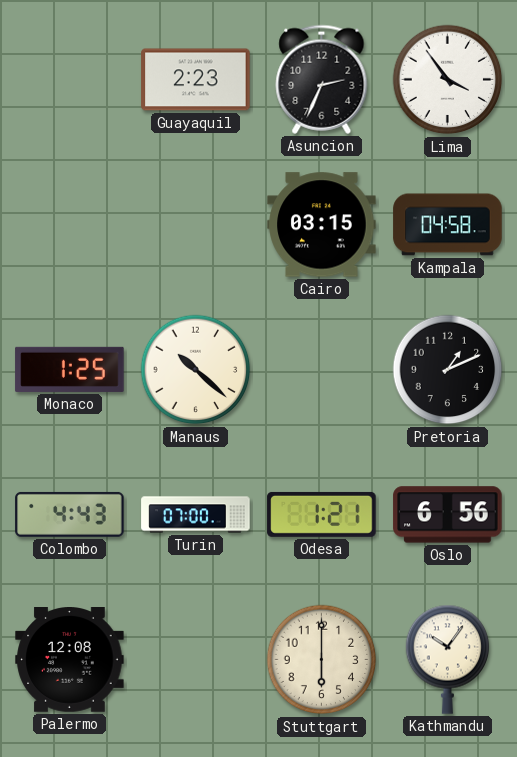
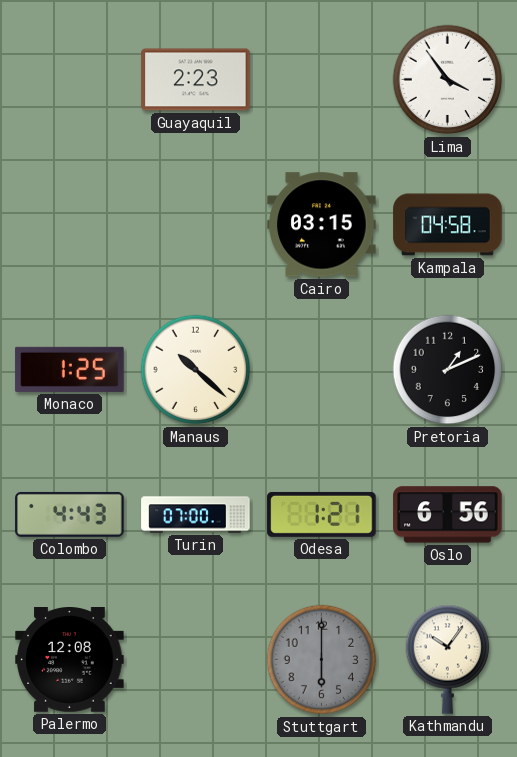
Asuncion: 2:34 -> none
Stuttgart dial: cream -> grey
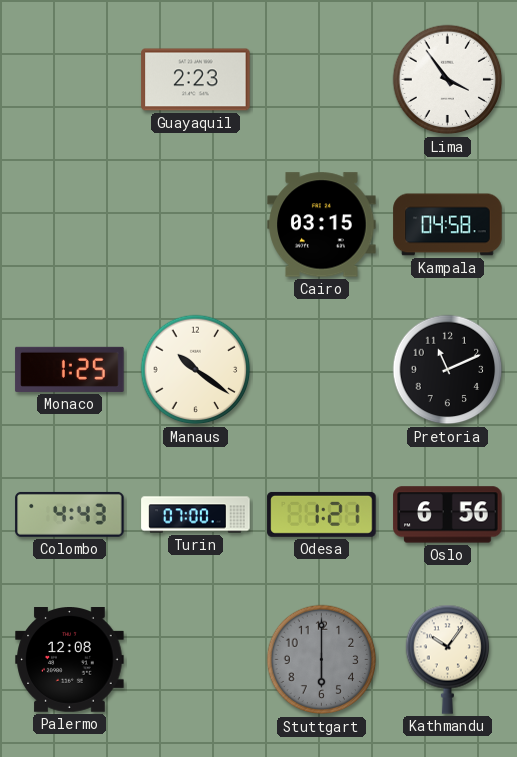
Manaus: 10:22 -> 10:21
Pretoria: 1:11 -> 11:11
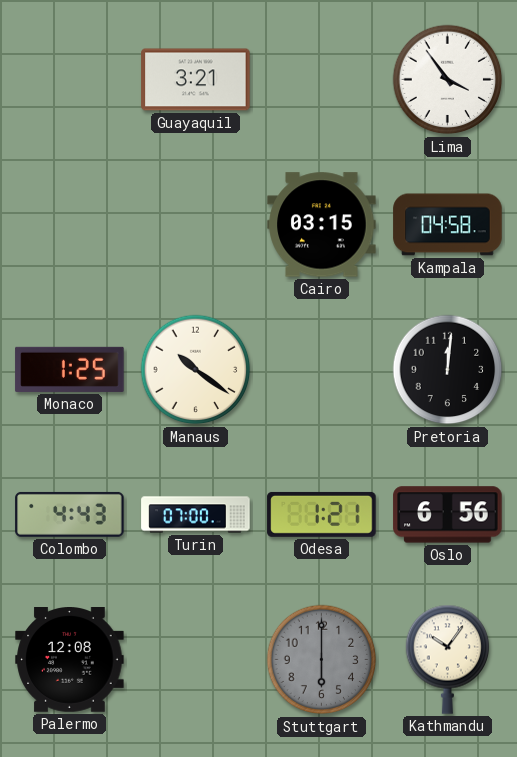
Guayaquil: 2:23 -> 3:21
Pretoria: 11:11 -> 12:01
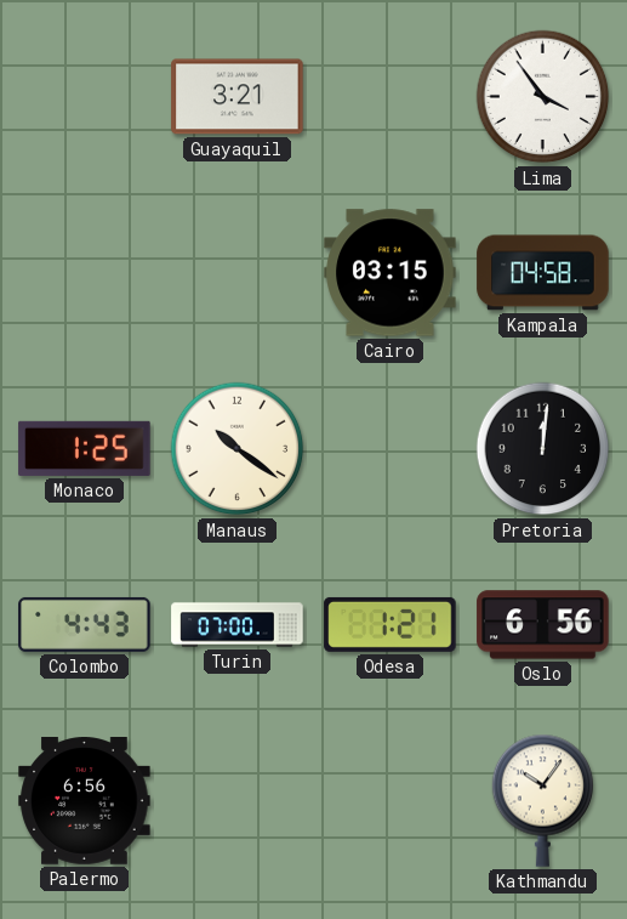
Palermo: 12:08 -> 6:56
Stuttgart: 6:00 -> none
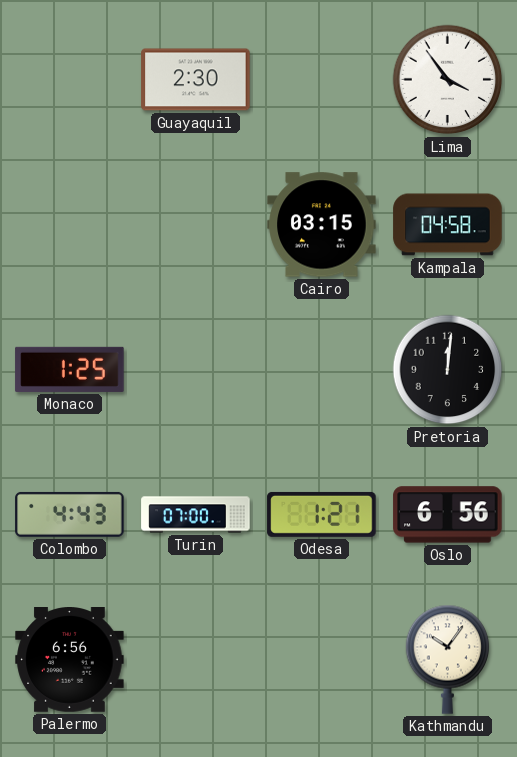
Guayaquil: 3:21 -> 2:30
Manaus: 10:21 -> none
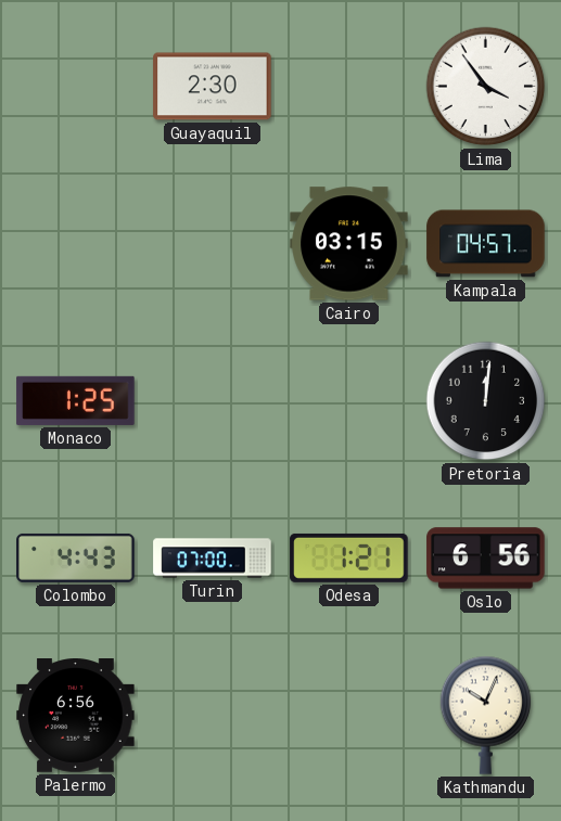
Kampala: 04:58 -> 04:57
Kathmandu: 10:06 -> 10:04
